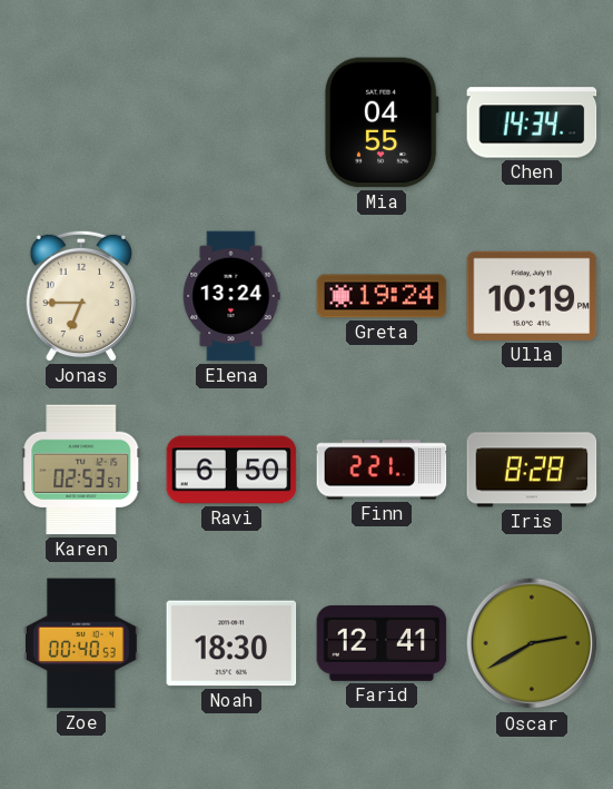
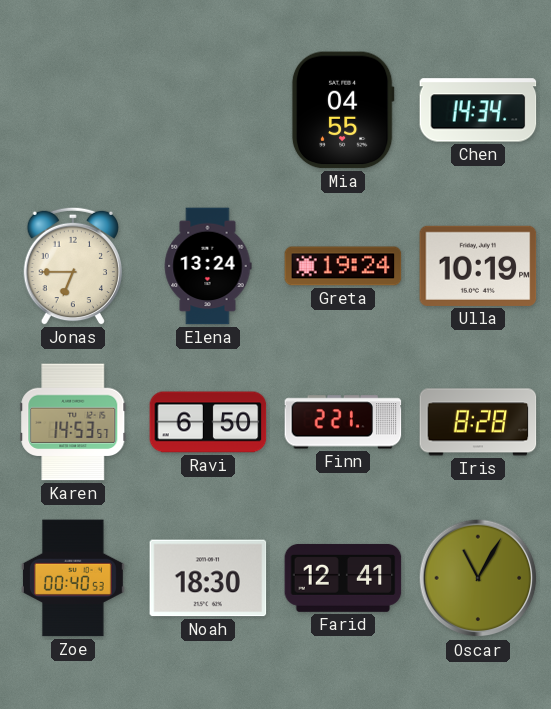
Karen: 02:53 -> 14:53
Oscar: 2:40 -> 11:05
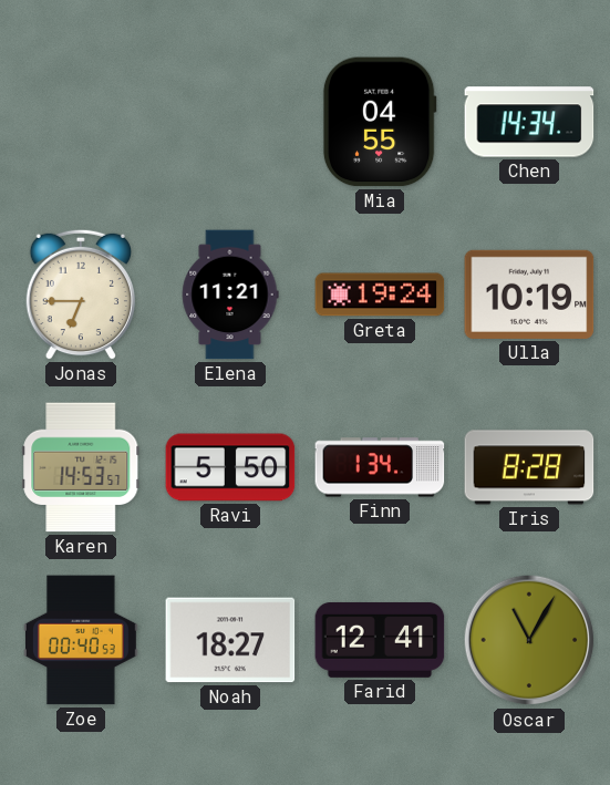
Elena: 13:24 -> 11:21
Ravi: 6:50 -> 5:50
Finn: 2:21 -> 1:34
Noah: 18:30 -> 18:27
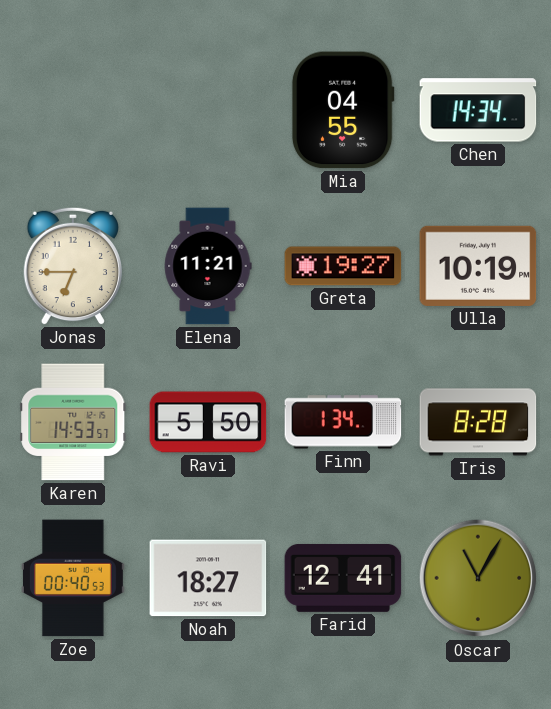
Greta: 19:24 -> 19:27
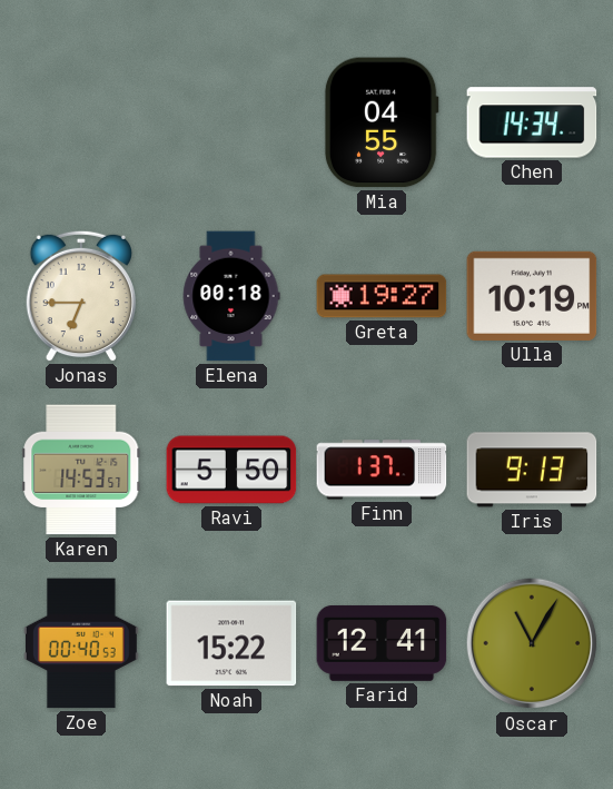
Elena: 11:21 -> 00:18
Finn: 1:34 -> 1:37
Iris: 8:28 -> 9:13
Noah: 18:27 -> 15:22
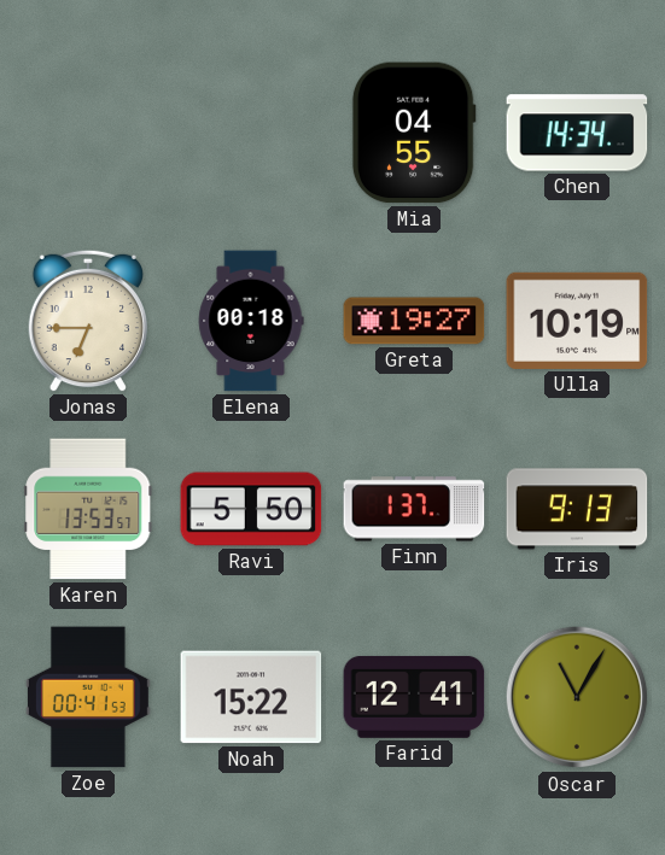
Karen: 14:53 -> 13:53
Zoe: 00:40 -> 00:41
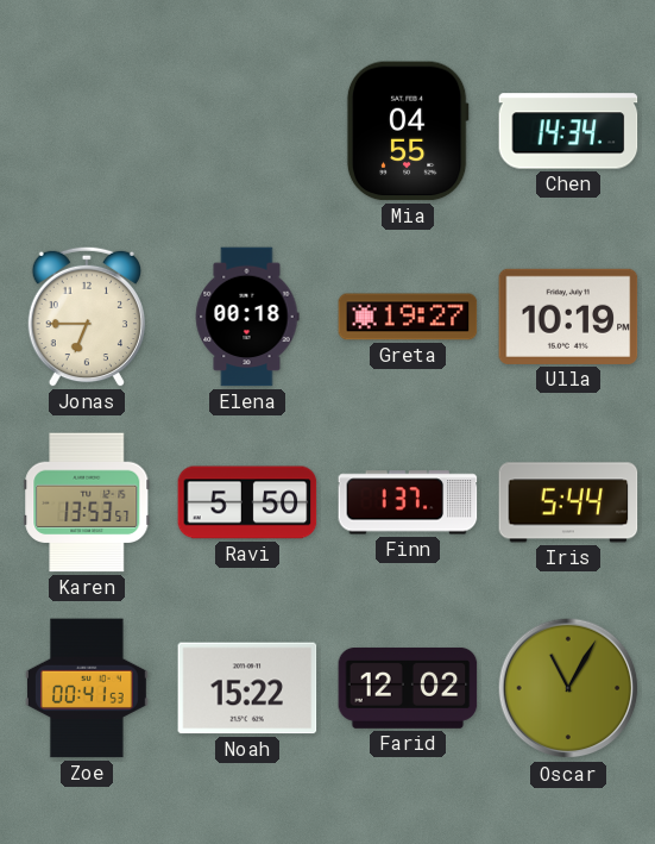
Iris: 9:13 -> 5:44
Farid: 12:41 -> 12:02
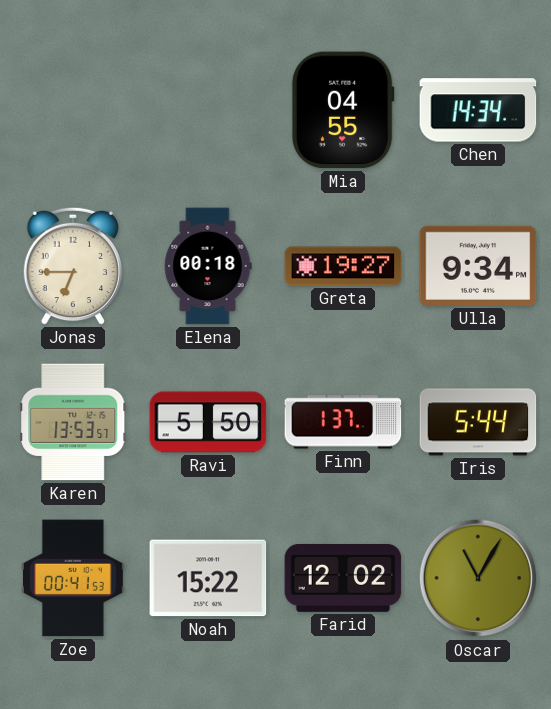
Ulla: 10:19 -> 9:34
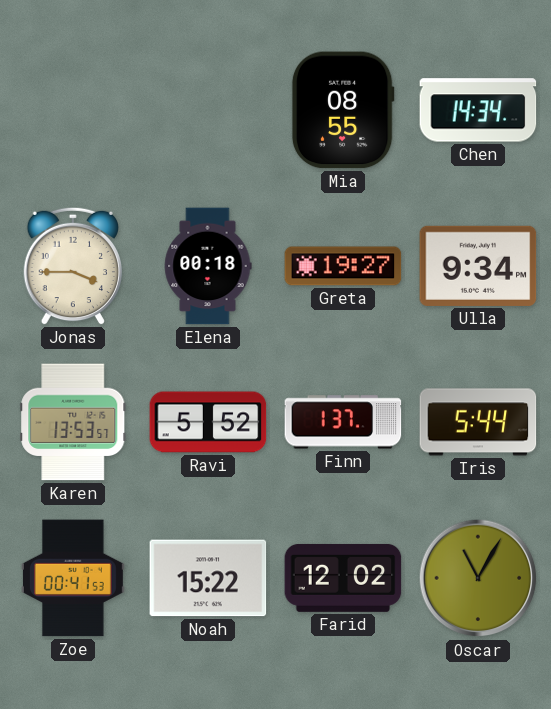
Mia: 04:55 -> 08:55
Jonas: 6:45 -> 3:45
Ravi: 5:50 -> 5:52
